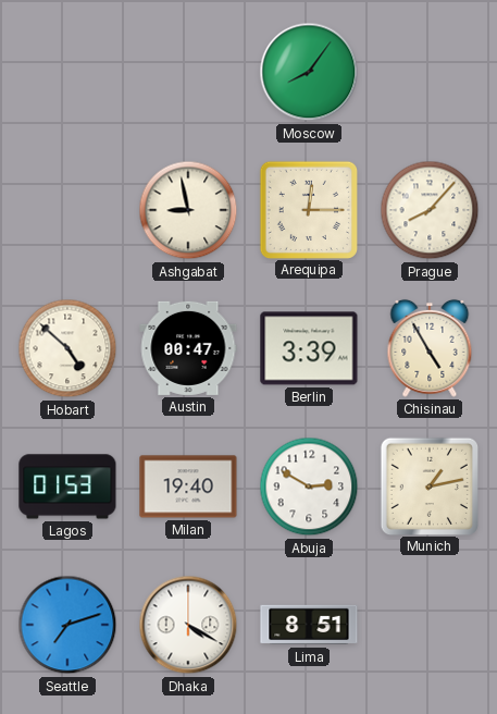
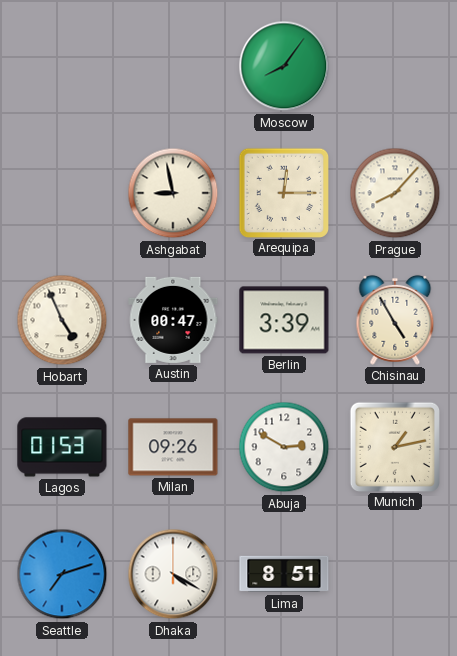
Hobart: 4:52 -> 4:56
Milan: 19:40 -> 09:26
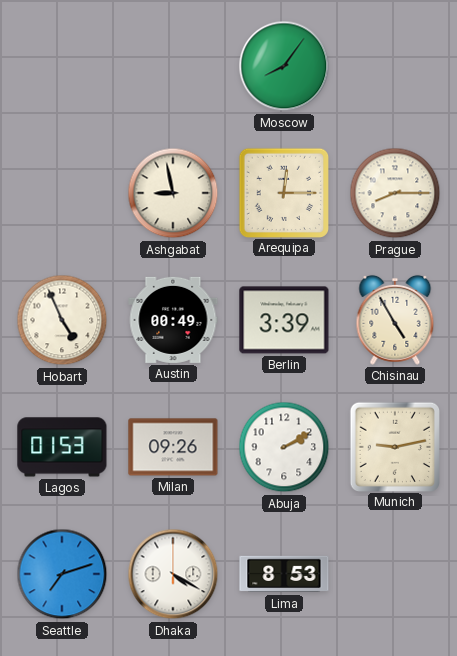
Prague: 8:07 -> 8:15
Austin: 00:47 -> 00:49
Abuja: 2:50 -> 2:10
Munich: 1:13 -> 9:13
Lima: 8:51 -> 8:53
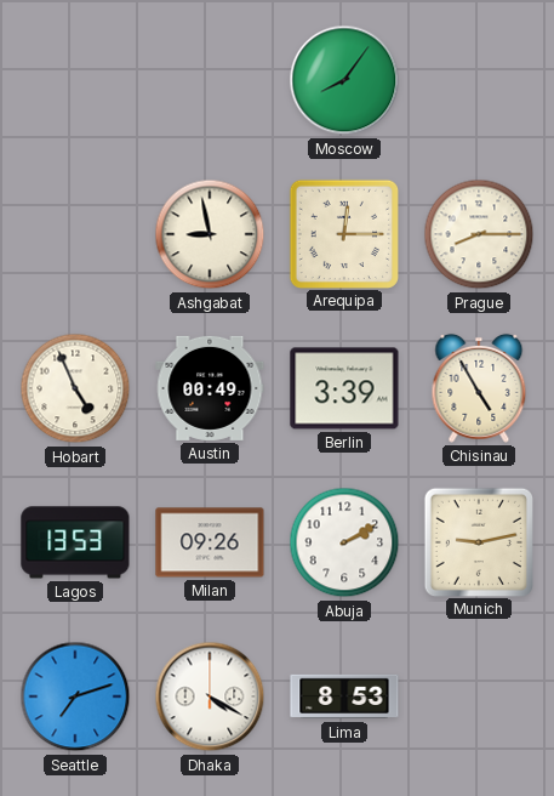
Lagos: 01:53 -> 13:53
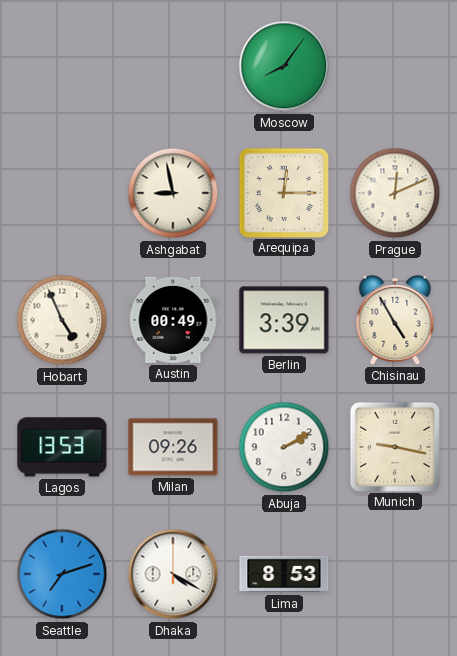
Prague: 8:15 -> 12:11
Munich: 9:13 -> 9:17
